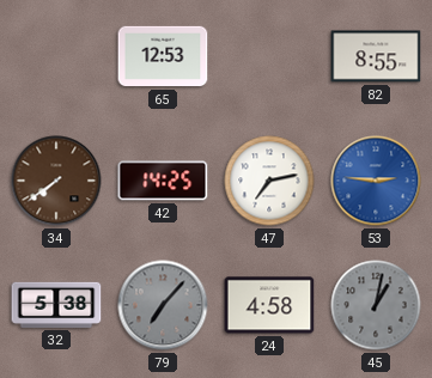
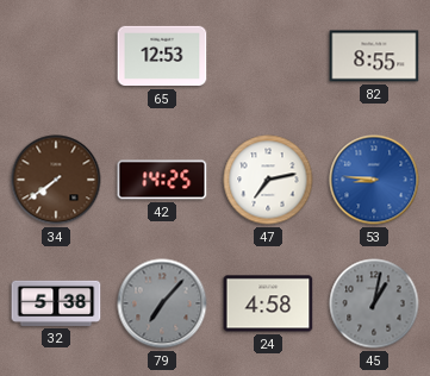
53: 2:46 -> 8:46
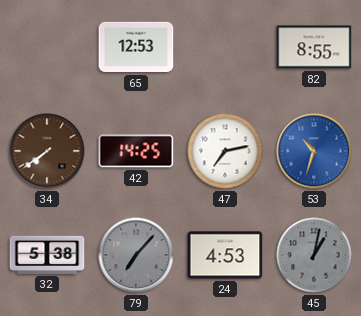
53: 8:46 -> 10:33
24: 4:58 -> 4:53
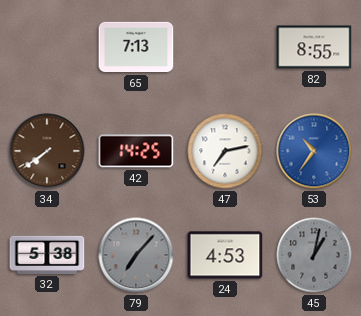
65: 12:53 -> 7:13
53: 10:33 -> 10:36
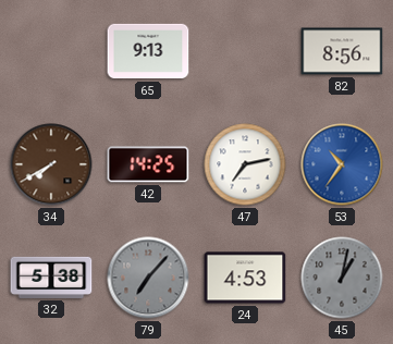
65: 7:13 -> 9:13
82: 8:55 -> 8:56
34: 7:39 -> 7:40
